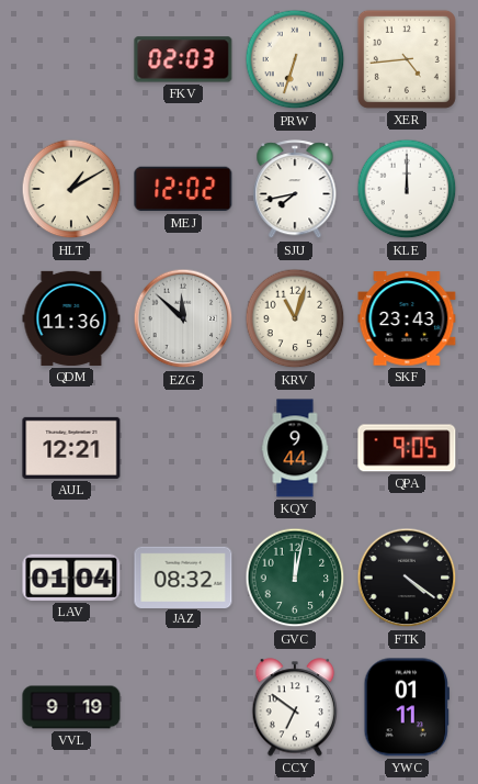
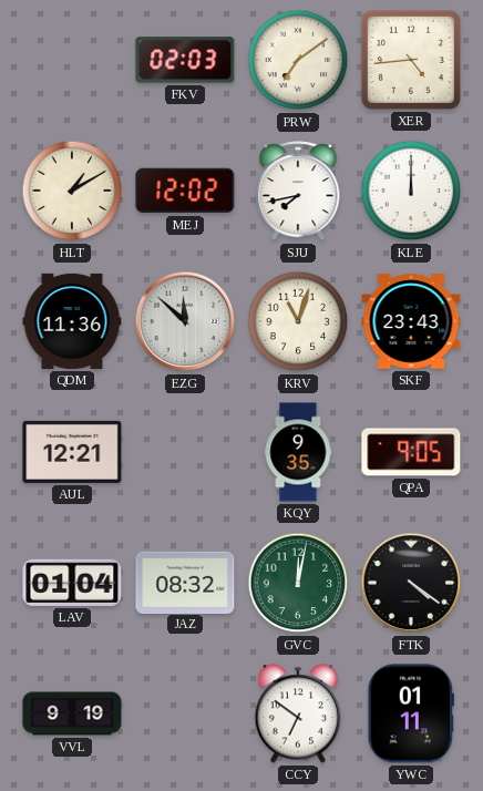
PRW: 6:33 -> 7:09
KQY: 9:44 -> 9:35
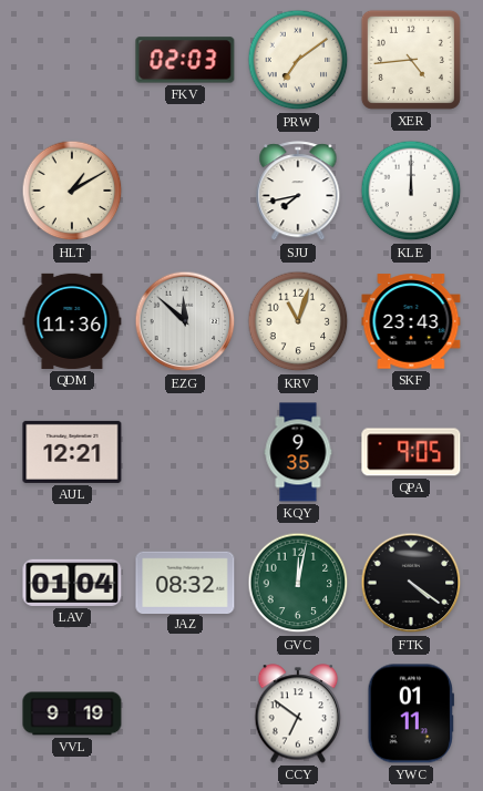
MEJ: 12:02 -> none
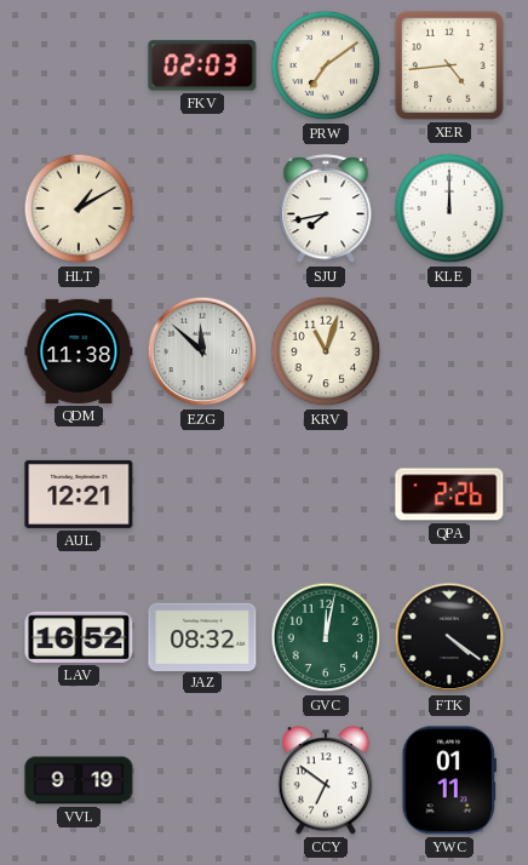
QDM: 11:36 -> 11:38
SKF: 23:43 -> none
KQY: 9:35 -> none
QPA: 9:05 -> 2:26
LAV: 01:04 -> 16:52
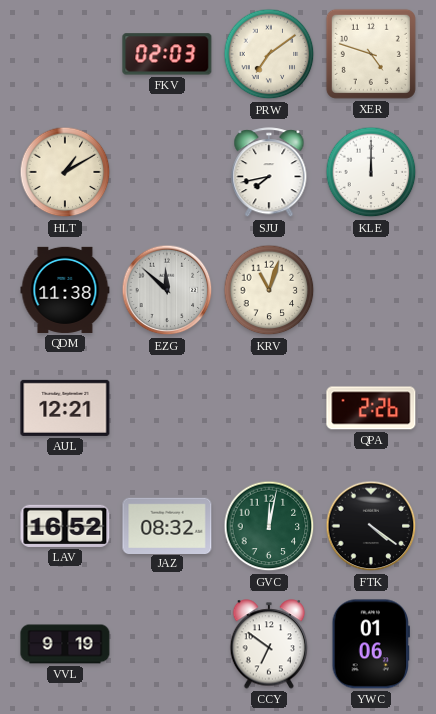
XER: 4:44 -> 4:48
YWC: 01:11 -> 01:06
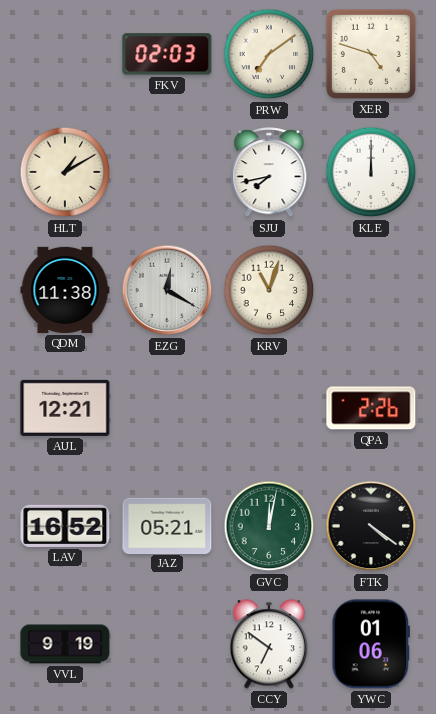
EZG: 11:52 -> 12:20
JAZ: 08:32 -> 05:21
